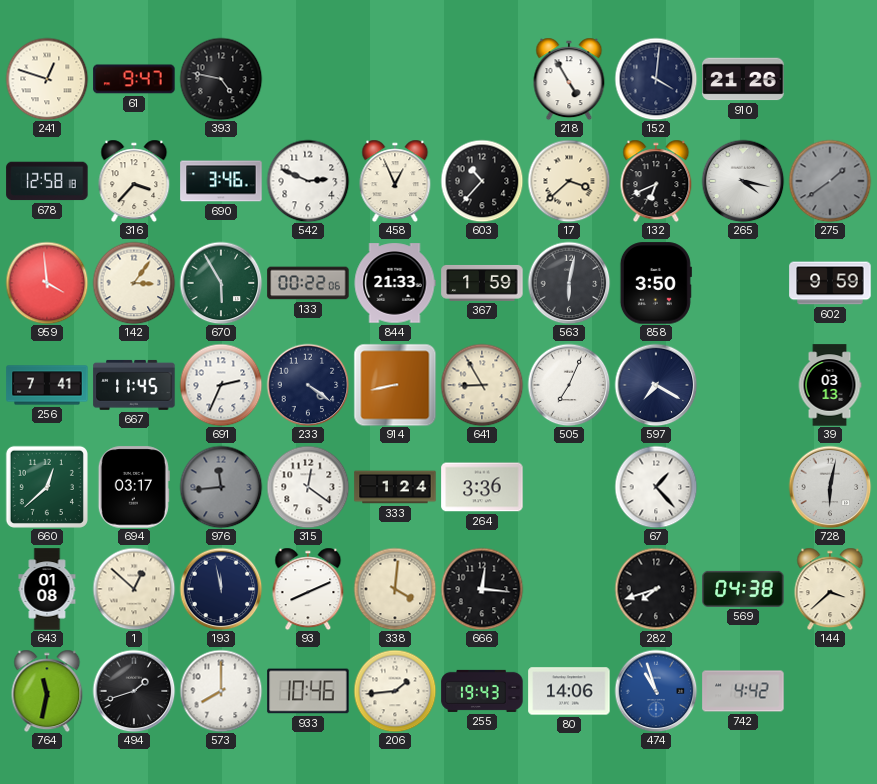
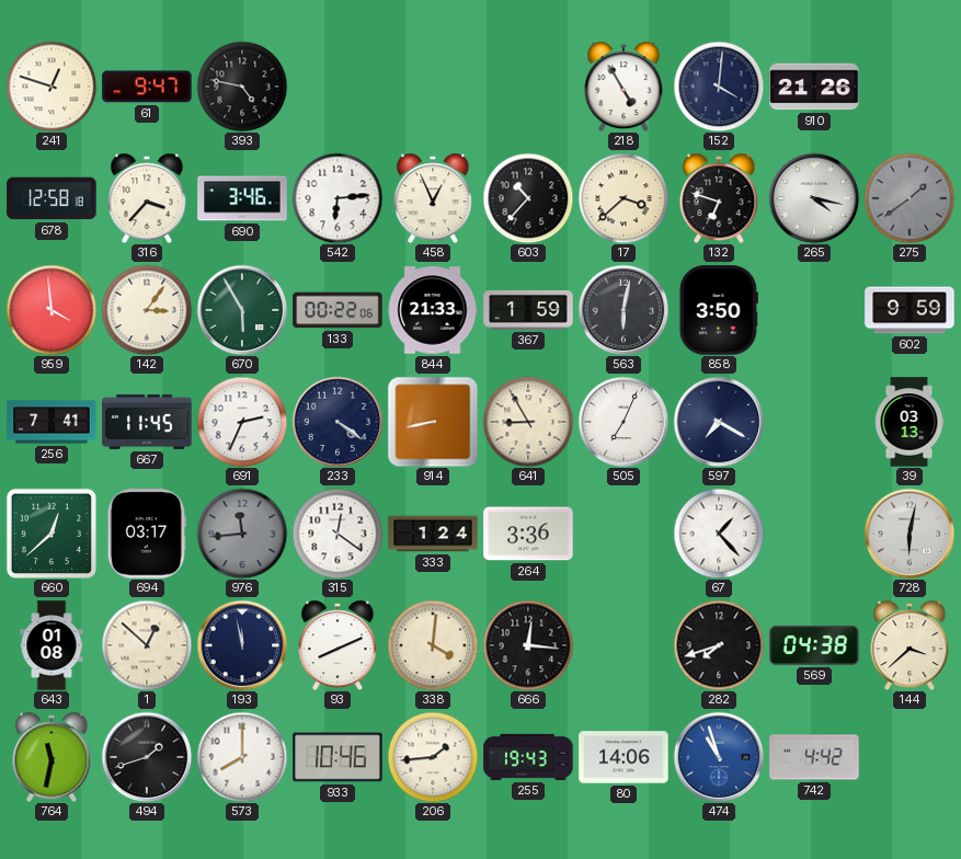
542: 2:49 -> 6:14
132: 6:41 -> 6:48
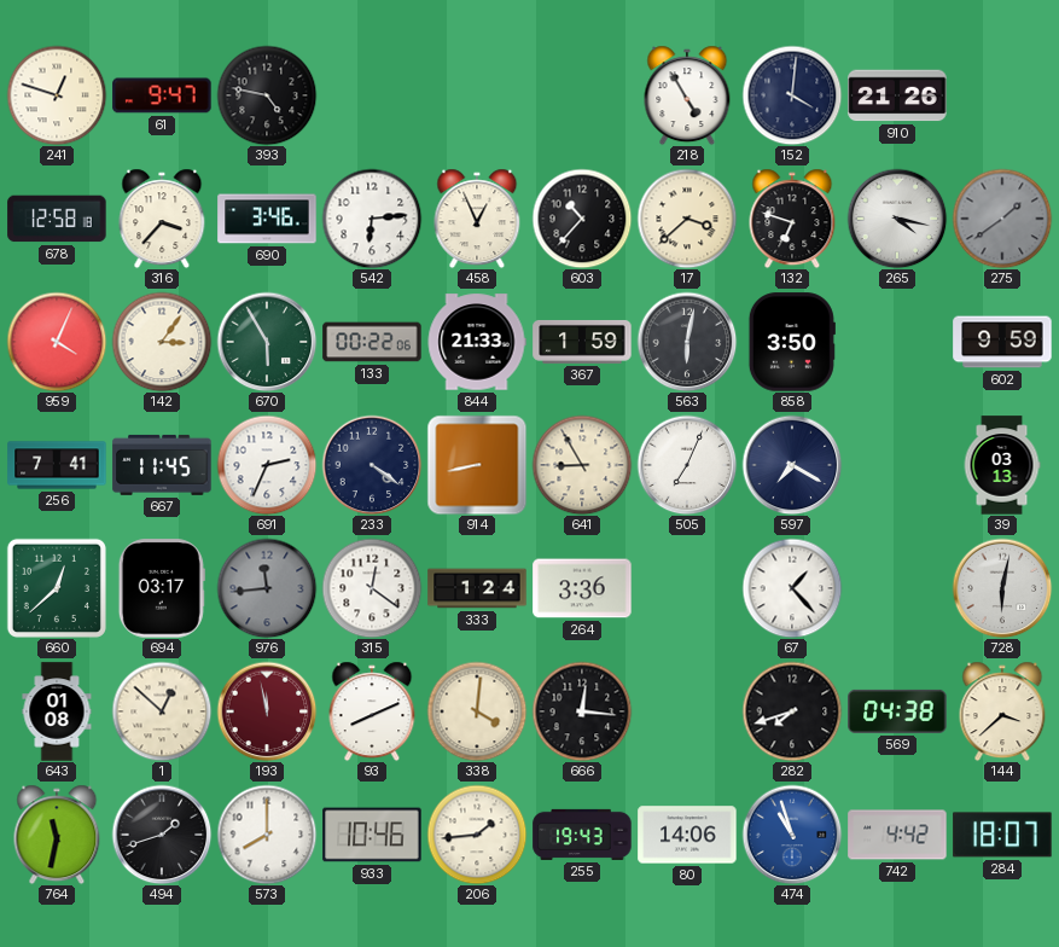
959: 3:59 -> 4:04
193 dial: navy -> burgundy
284: none -> 18:07
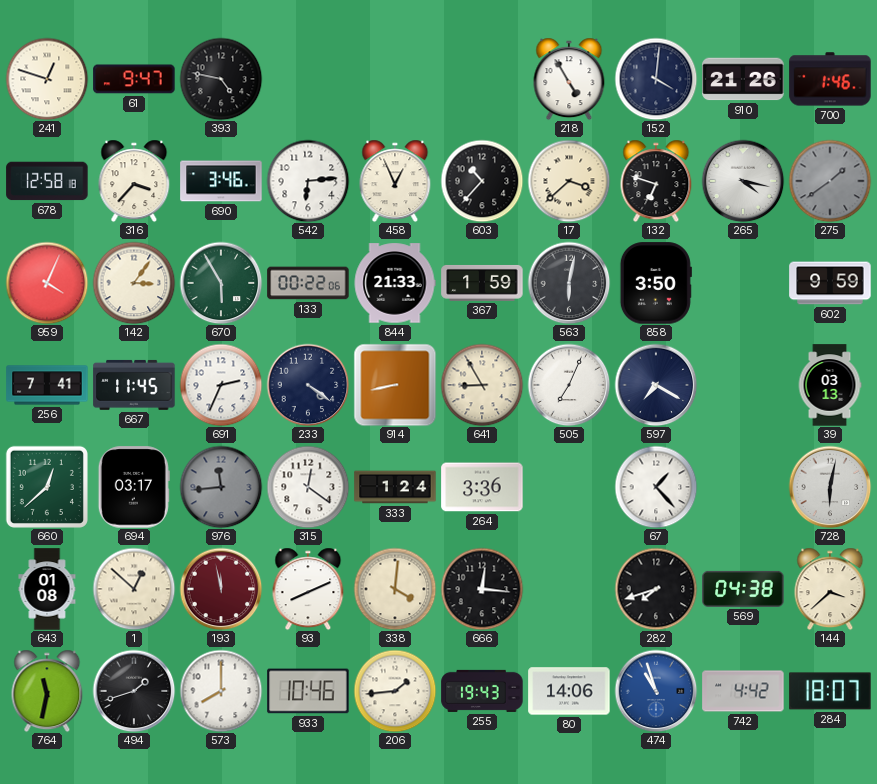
700: none -> 1:46
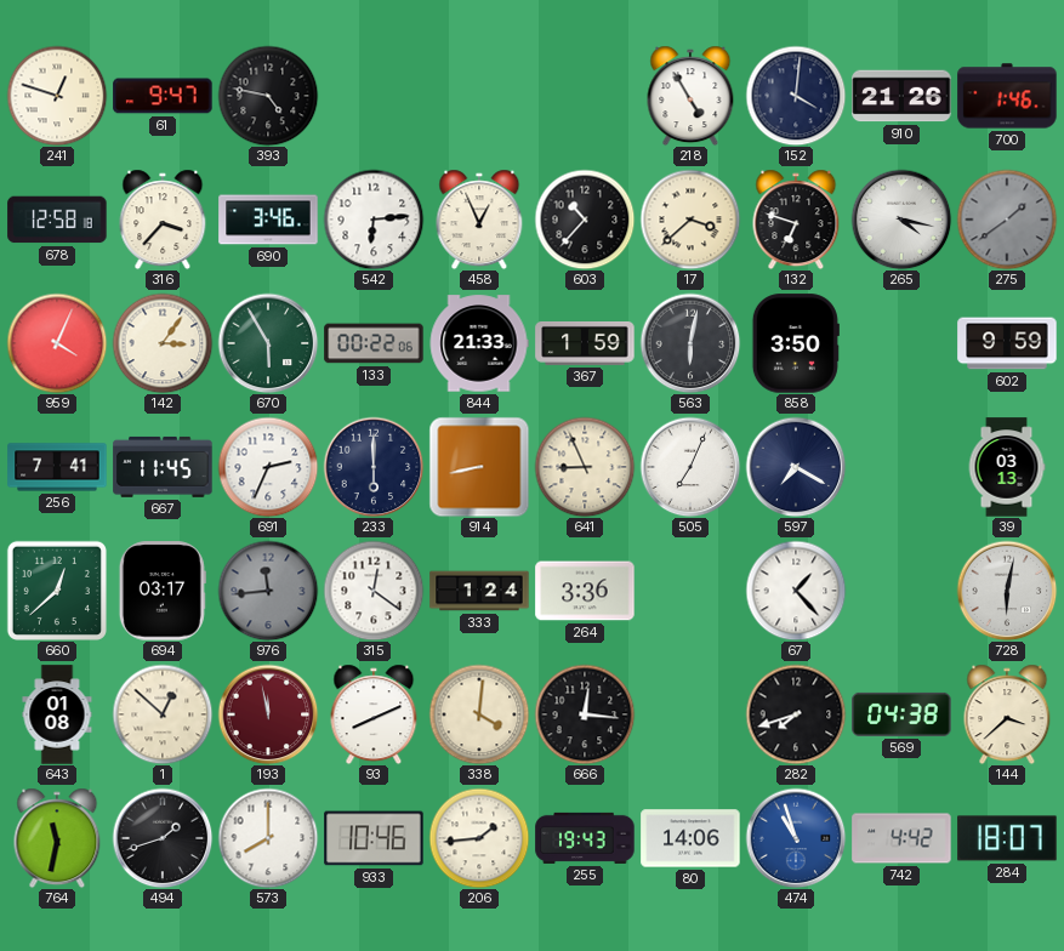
233: 4:21 -> 6:00
641: 8:55 -> 8:56
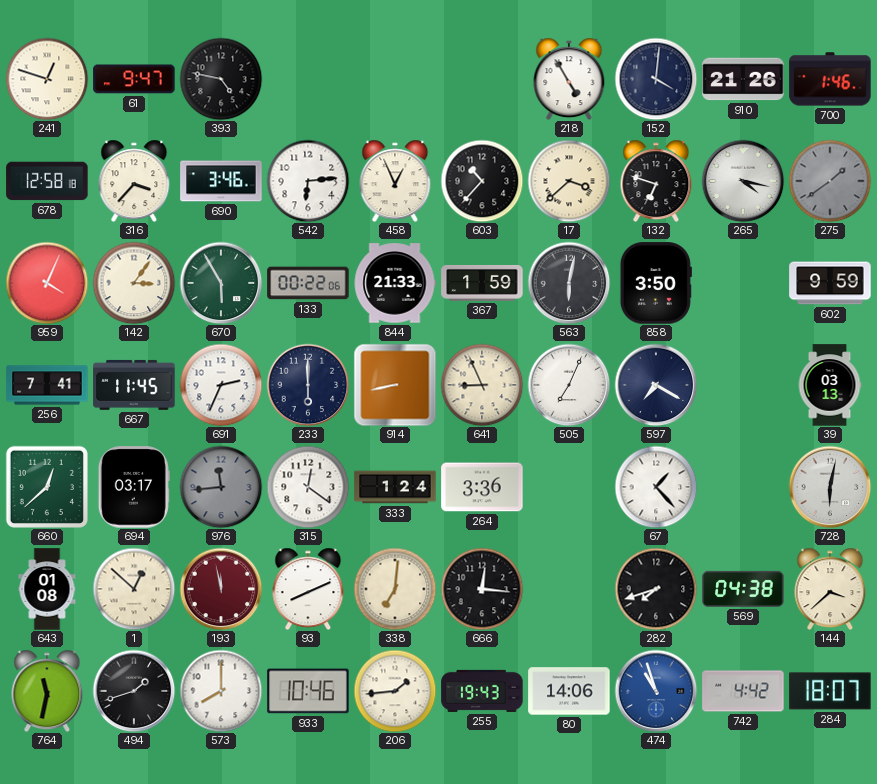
338: 4:01 -> 7:01
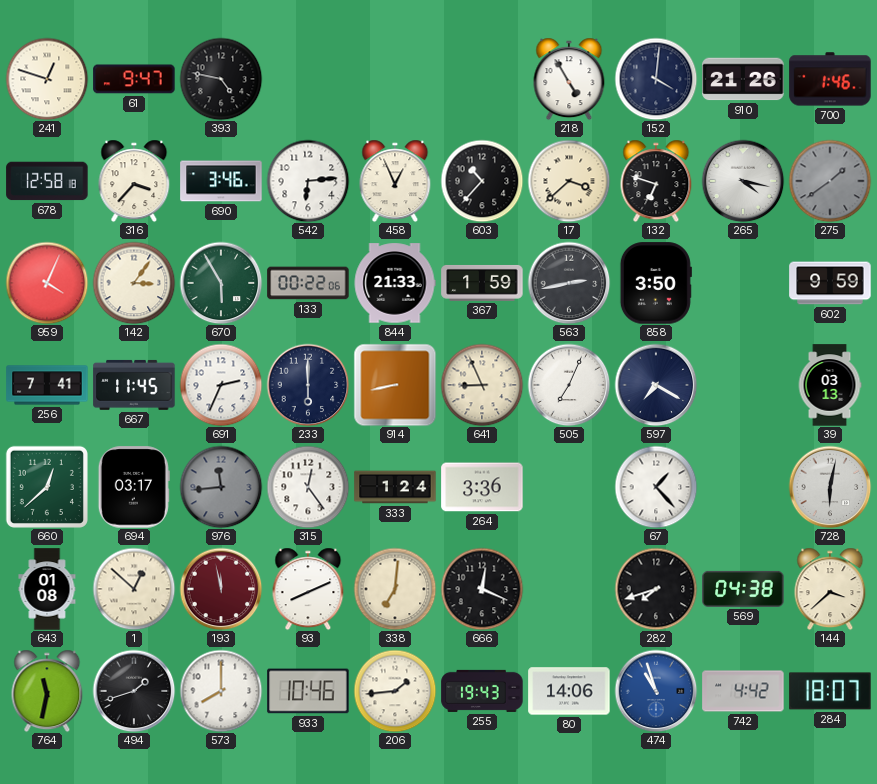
563: 6:02 -> 2:43
315: 12:21 -> 12:24
666: 12:16 -> 12:19
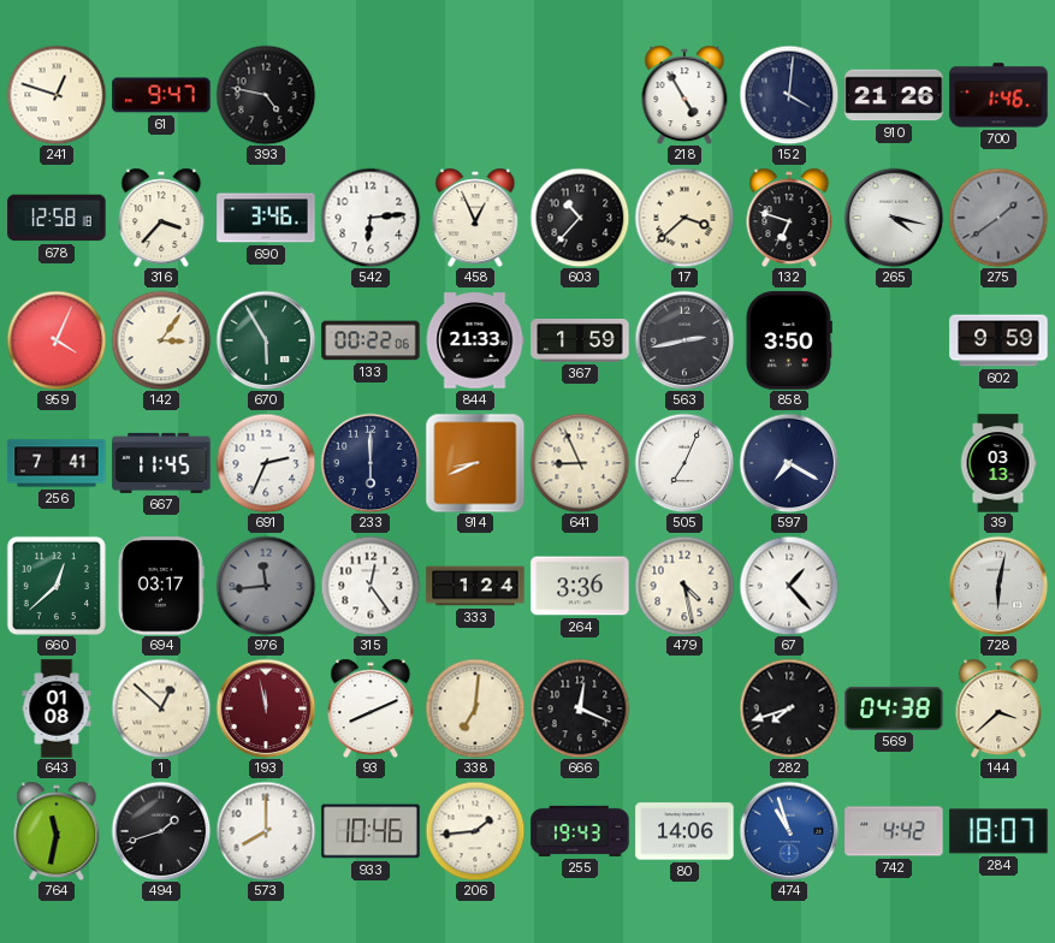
914: 8:43 -> 8:41
479: none -> 4:28
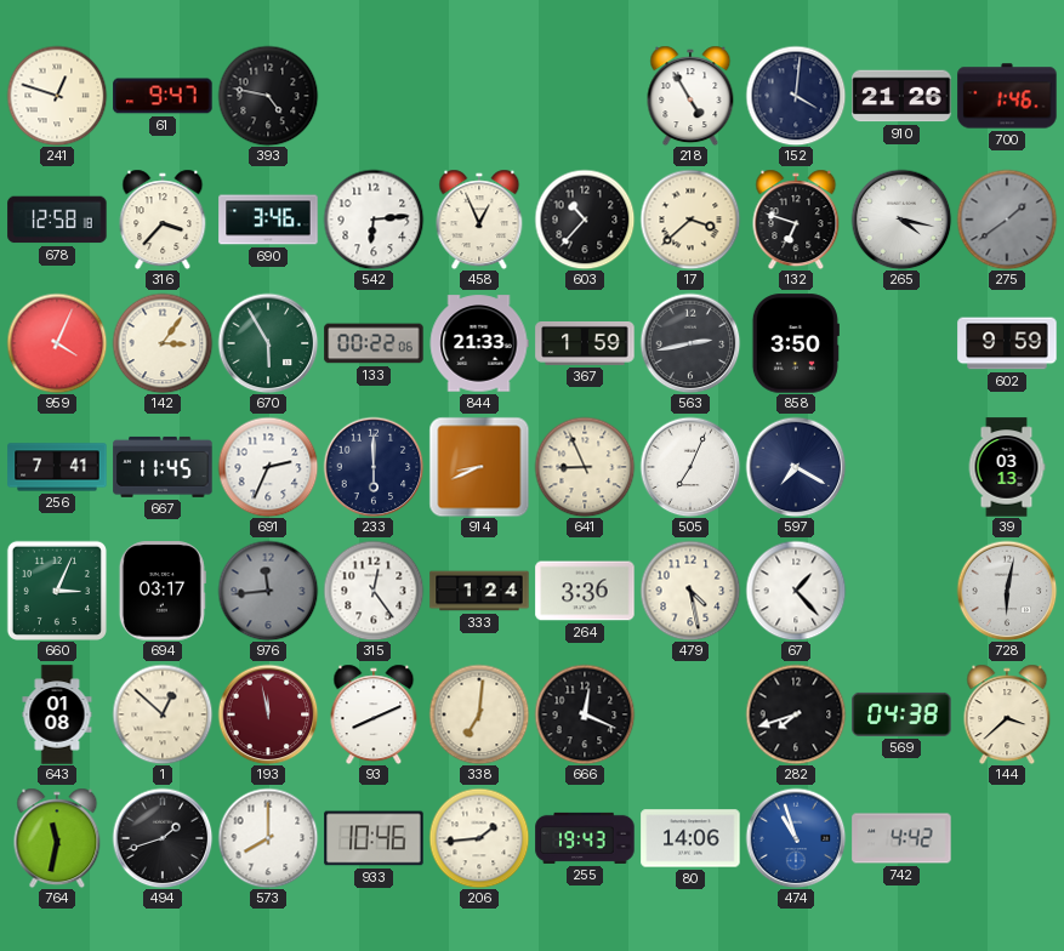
660: 12:38 -> 3:04
284: 18:07 -> none
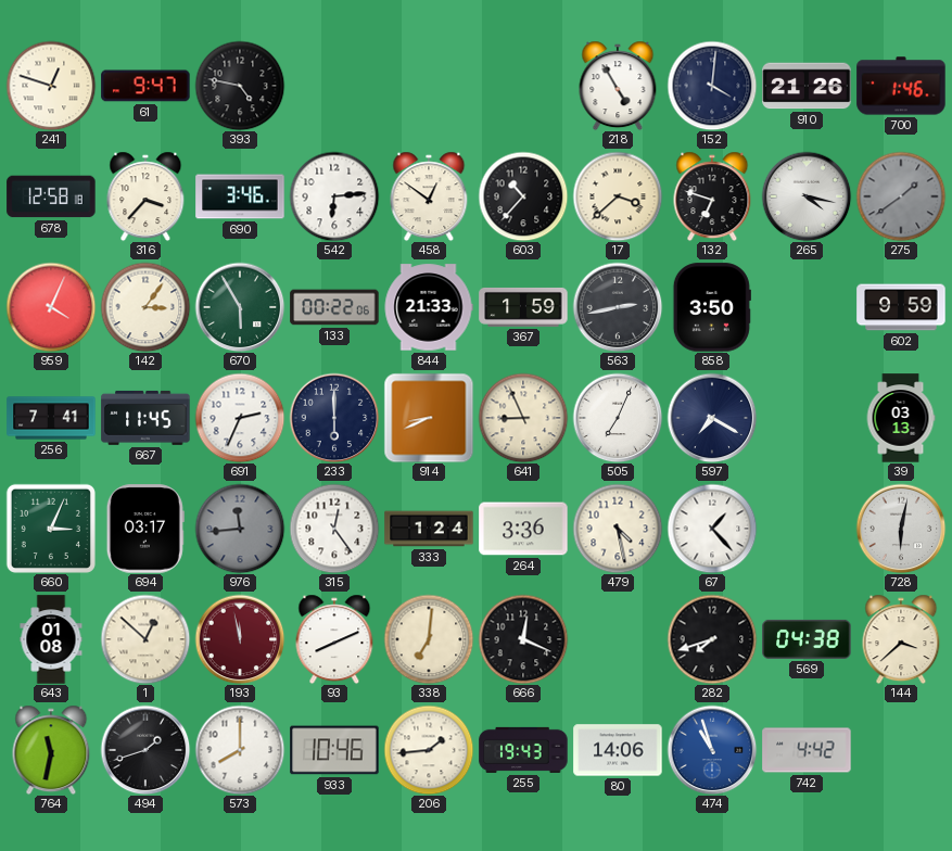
458: 12:56 -> 12:51
